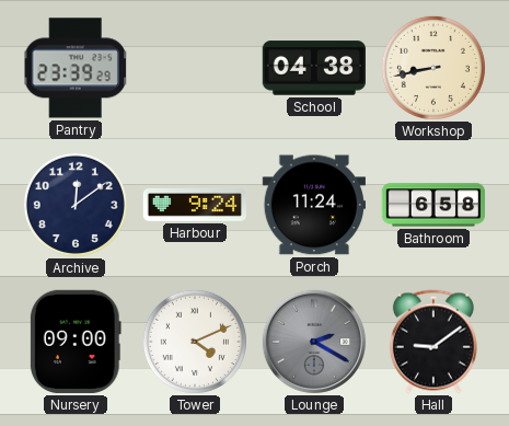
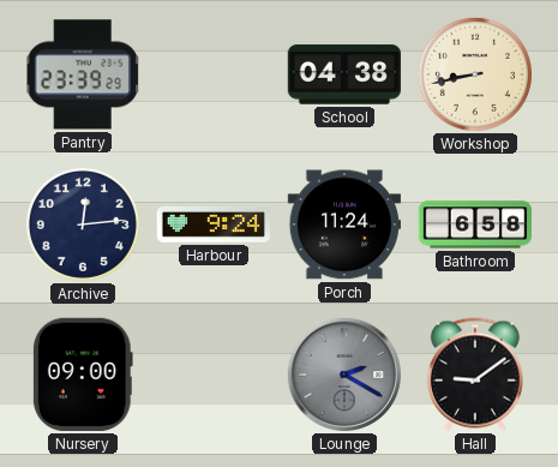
Archive: 12:09 -> 12:14
Tower: 4:11 -> none
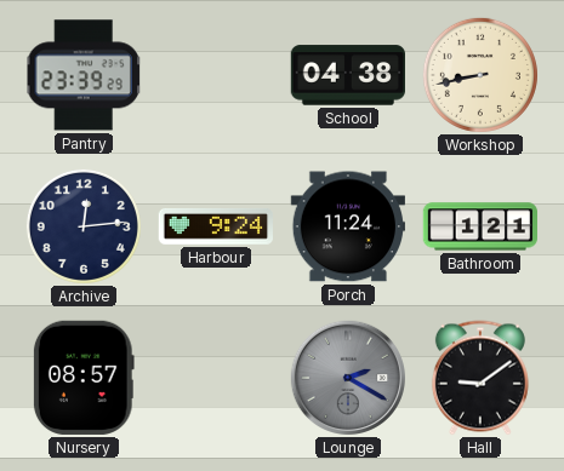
Bathroom: 6:58 -> 1:21
Nursery: 09:00 -> 08:57
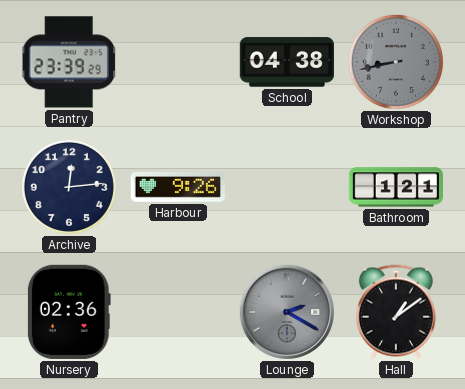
Workshop dial: cream -> grey
Harbour: 9:24 -> 9:26
Porch: 11:24 -> none
Nursery: 08:57 -> 02:36
Hall: 9:09 -> 1:09
